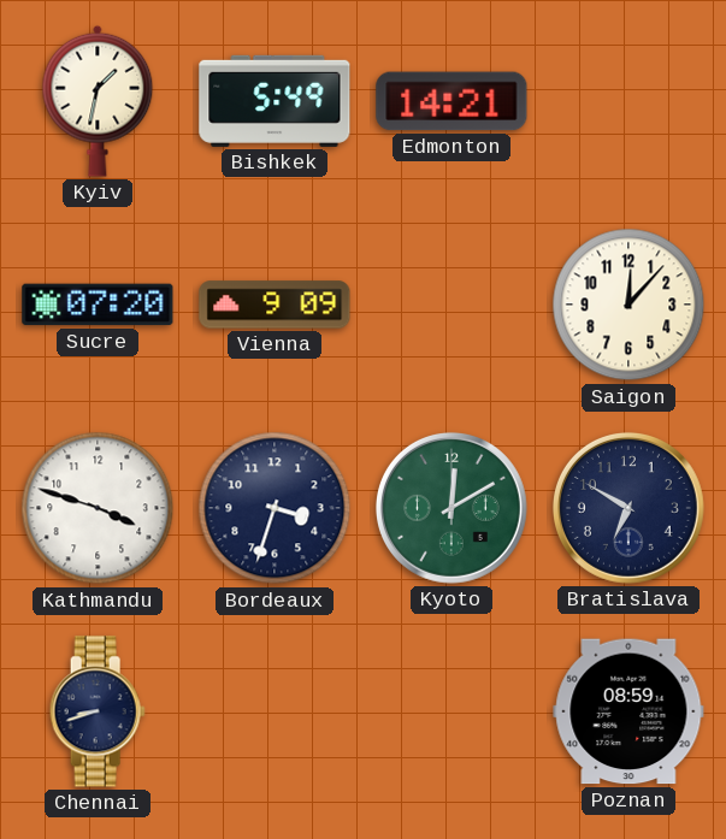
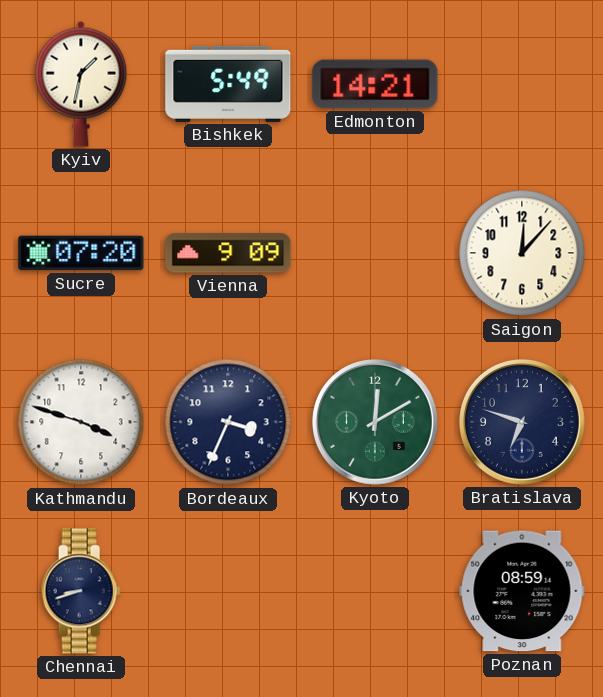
Bordeaux: 3:33 -> 3:34
Bratislava: 6:50 -> 6:48
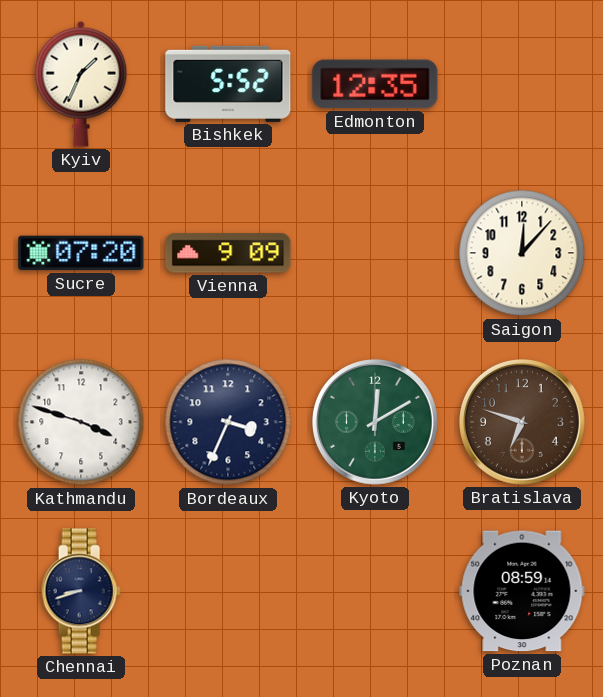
Kyiv: 1:32 -> 1:34
Bishkek: 5:49 -> 5:52
Edmonton: 14:21 -> 12:35
Bratislava dial: navy -> brown
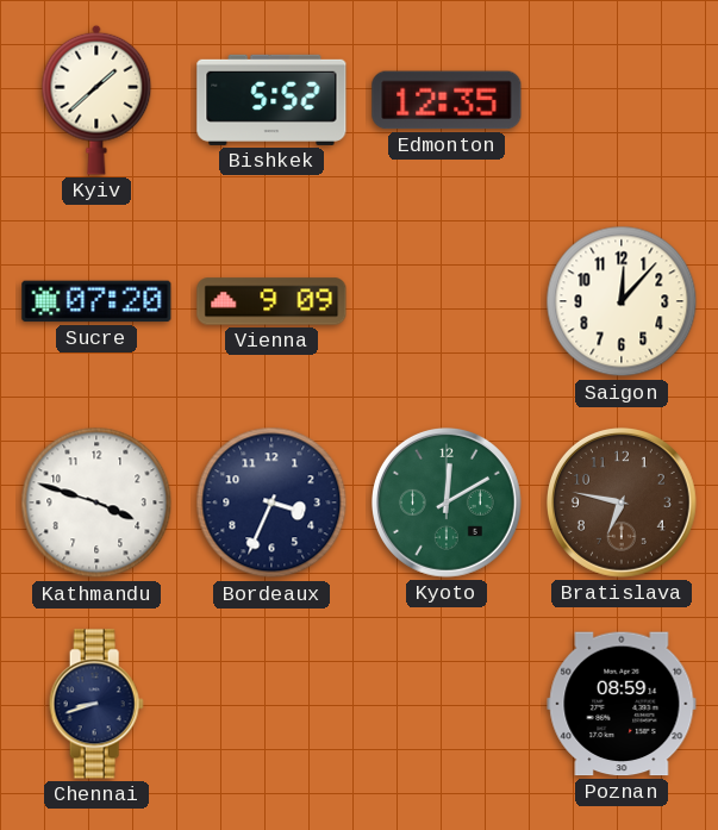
Kyiv: 1:34 -> 1:38
Bratislava: 6:48 -> 6:47
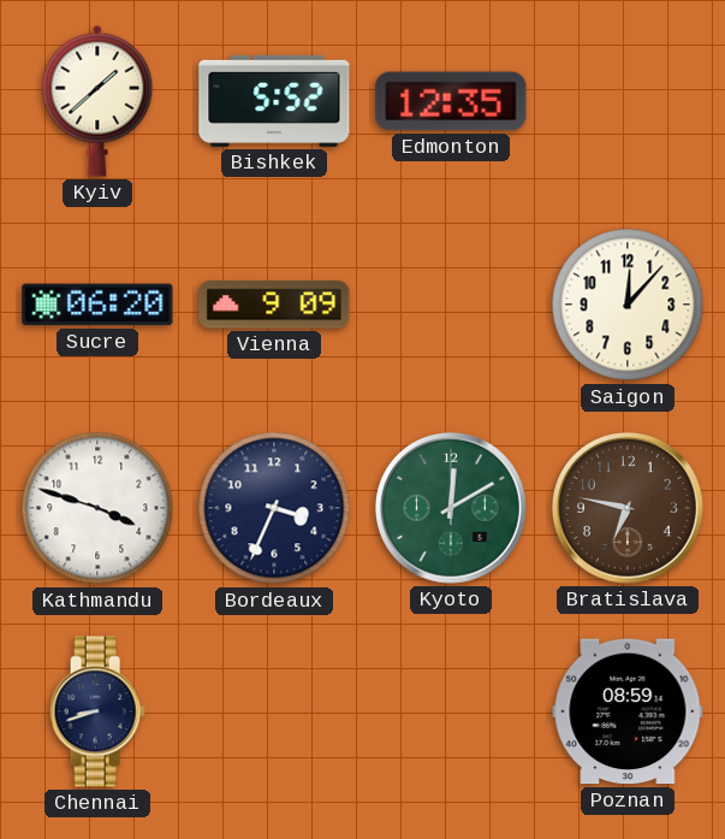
Sucre: 07:20 -> 06:20
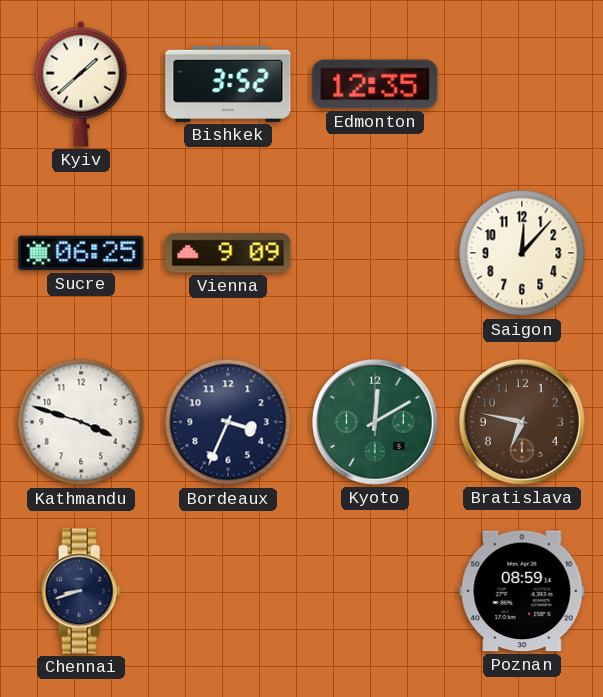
Bishkek: 5:52 -> 3:52
Sucre: 06:20 -> 06:25
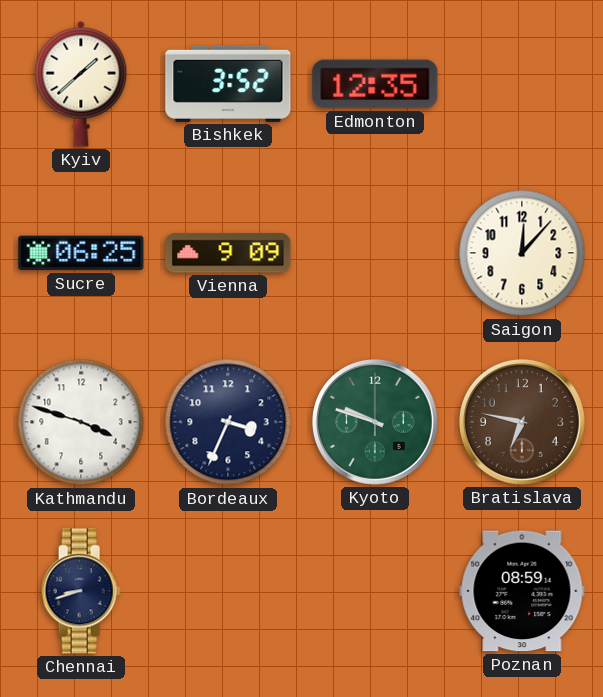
Kyoto: 12:10 -> 9:48
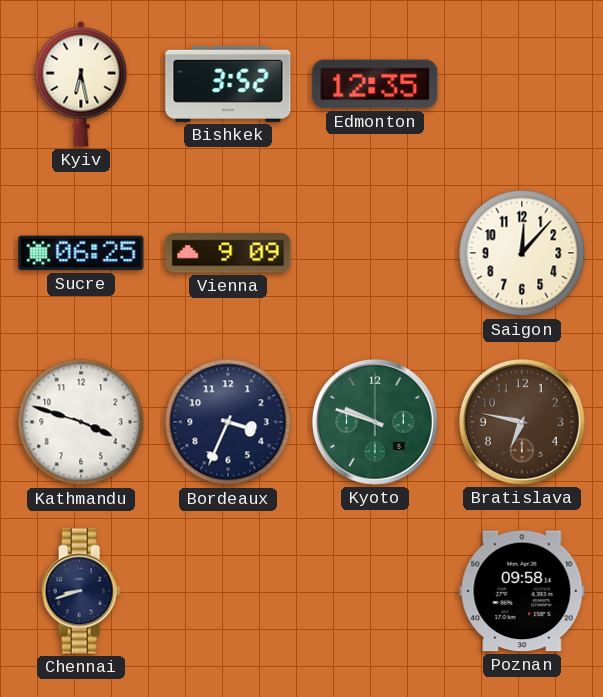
Kyiv: 1:38 -> 6:28
Poznan: 08:59 -> 09:58
